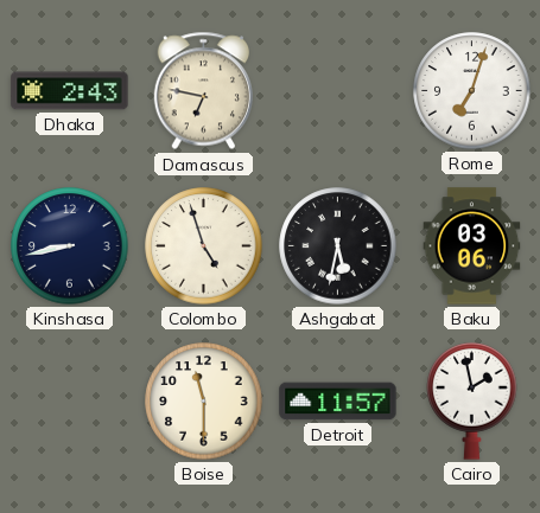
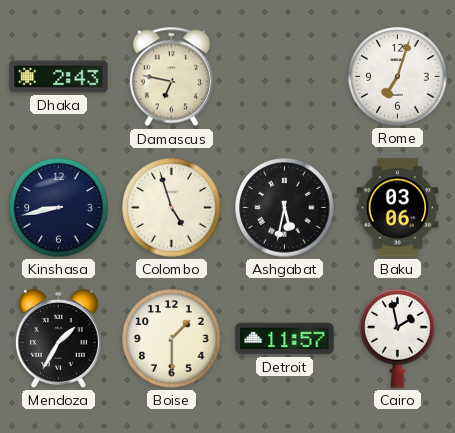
Mendoza: none -> 1:35
Boise: 11:30 -> 1:30
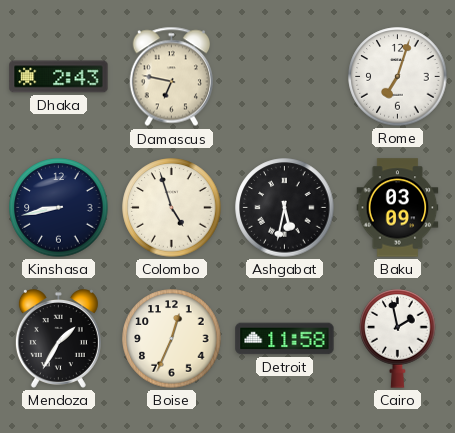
Baku: 03:06 -> 03:09
Boise: 1:30 -> 12:34
Detroit: 11:57 -> 11:58
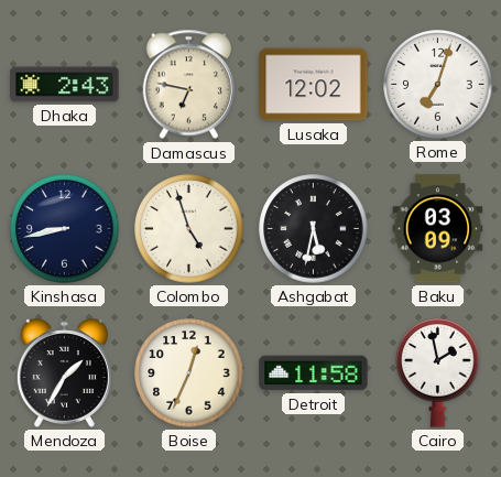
Lusaka: none -> 12:02
